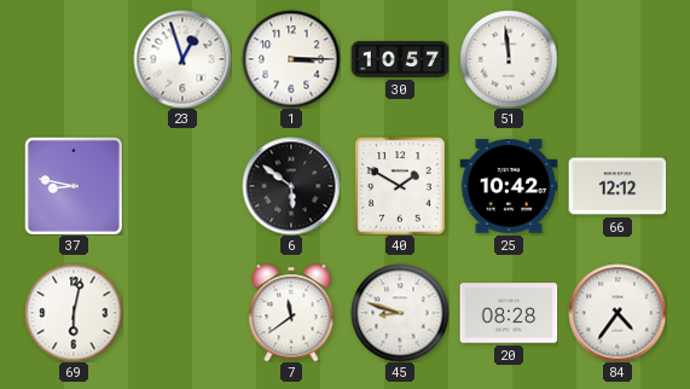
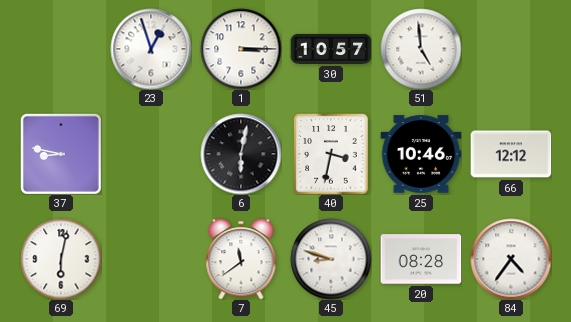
51: 11:59 -> 4:59
6: 5:51 -> 6:02
40: 1:50 -> 3:32
25: 10:42 -> 10:46
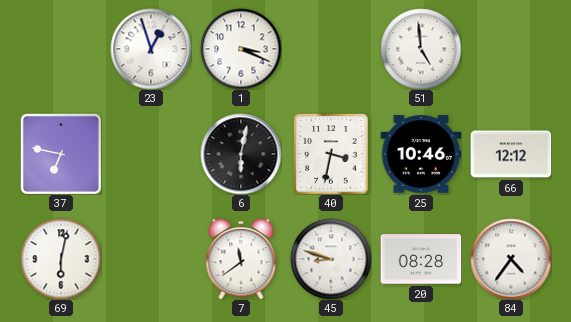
1: 3:15 -> 3:19
30: 10:57 -> none
37: 8:47 -> 6:47
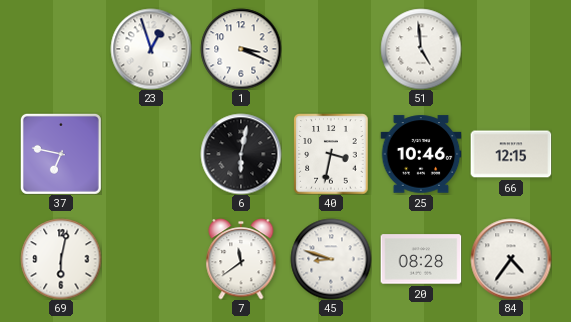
66: 12:12 -> 12:15
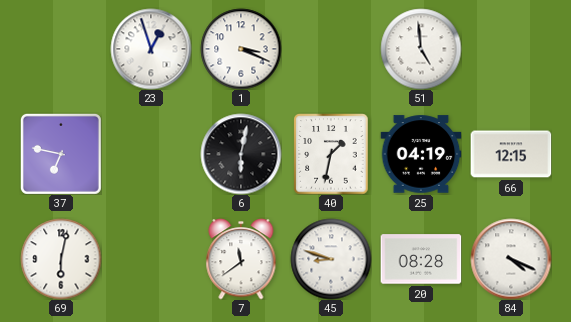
40: 3:32 -> 1:32
25: 10:46 -> 04:19
84: 4:36 -> 4:19
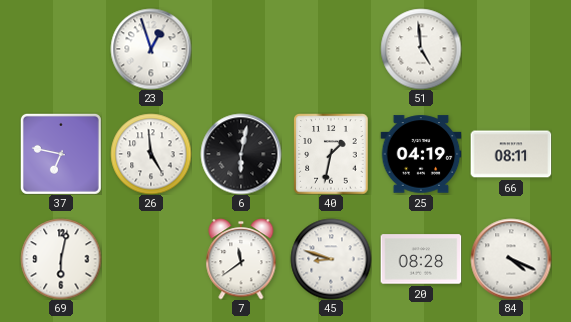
1: 3:19 -> none
26: none -> 4:59
66: 12:15 -> 08:11
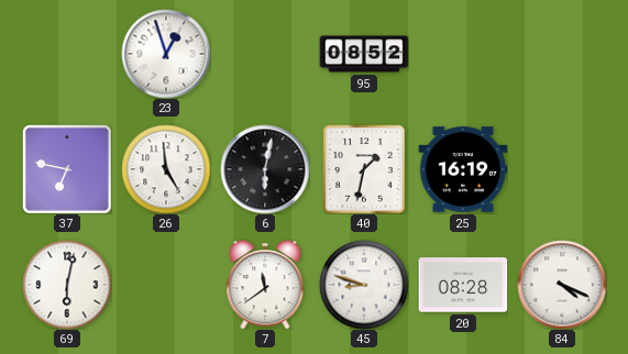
95: none -> 08:52
51: 4:59 -> none
25: 04:19 -> 16:19
66: 08:11 -> none
